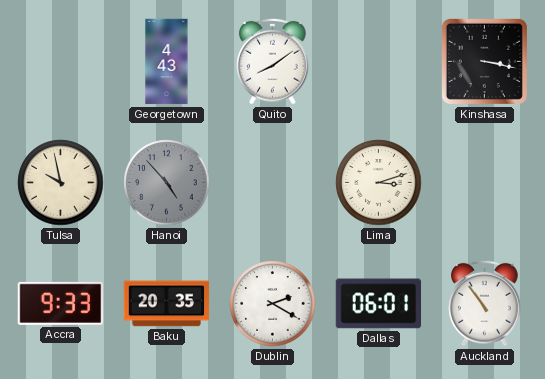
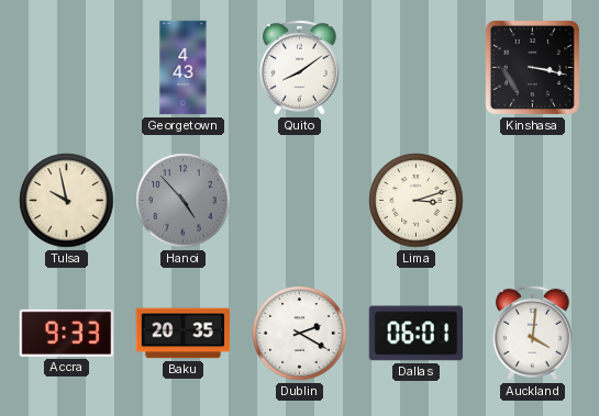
Auckland: 10:54 -> 4:01
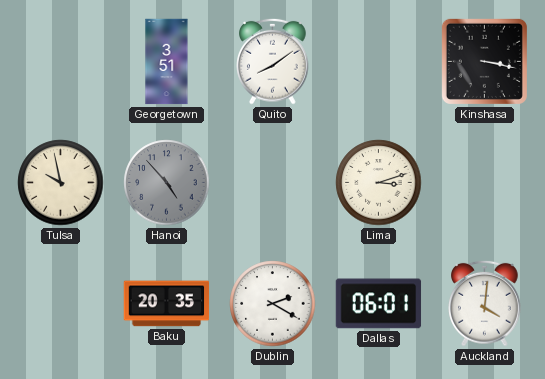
Georgetown: 4:43 -> 3:51
Accra: 9:33 -> none
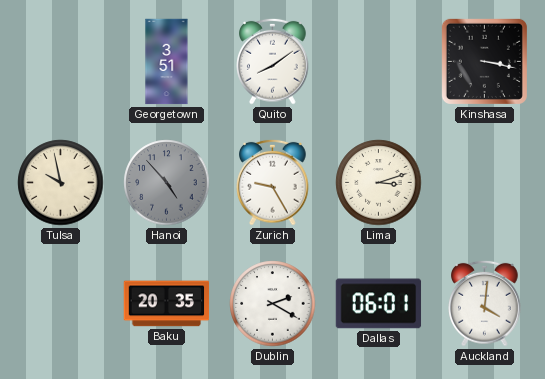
Zurich: none -> 9:25
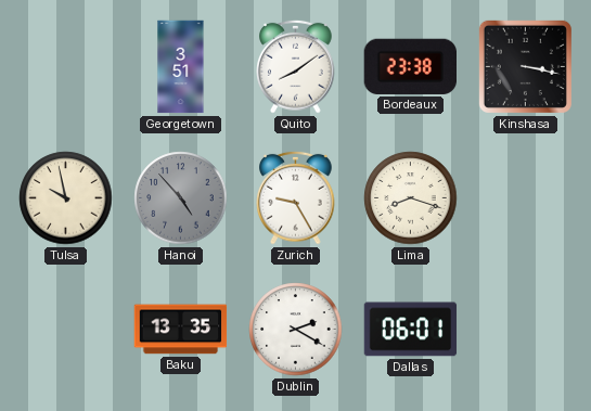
Bordeaux: none -> 23:38
Lima: 3:12 -> 8:18
Baku: 20:35 -> 13:35
Auckland: 4:01 -> none
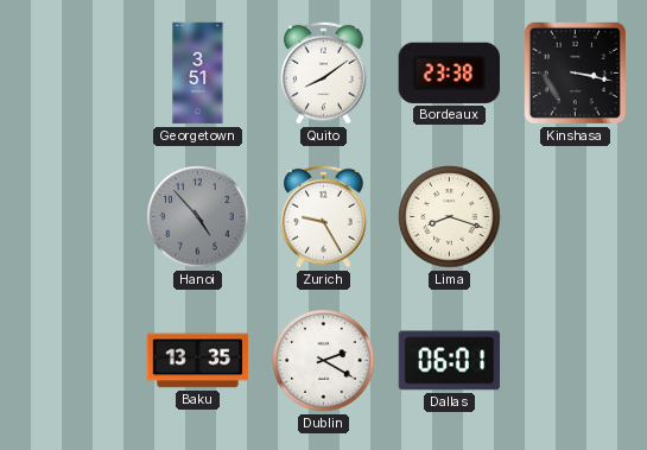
Tulsa: 9:58 -> none
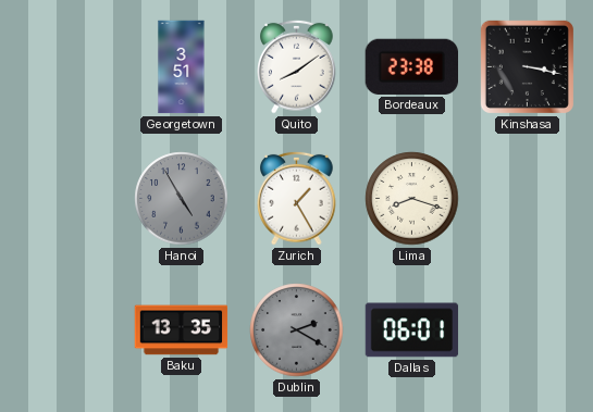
Hanoi: 4:53 -> 4:55
Zurich: 9:25 -> 1:25
Dublin dial: white -> grey
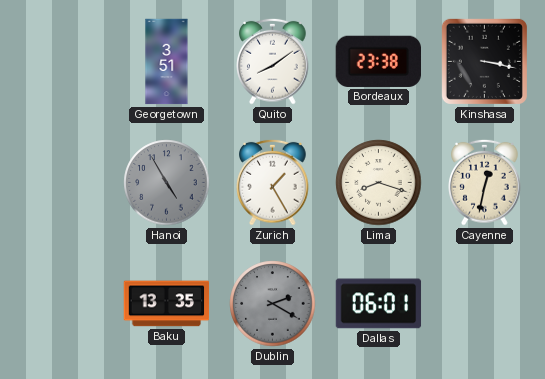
Cayenne: none -> 12:32
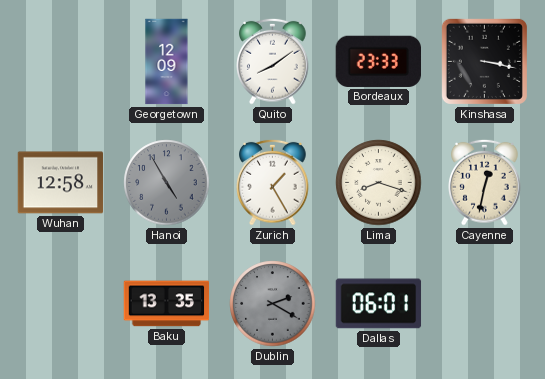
Georgetown: 3:51 -> 12:09
Bordeaux: 23:38 -> 23:33
Wuhan: none -> 12:58
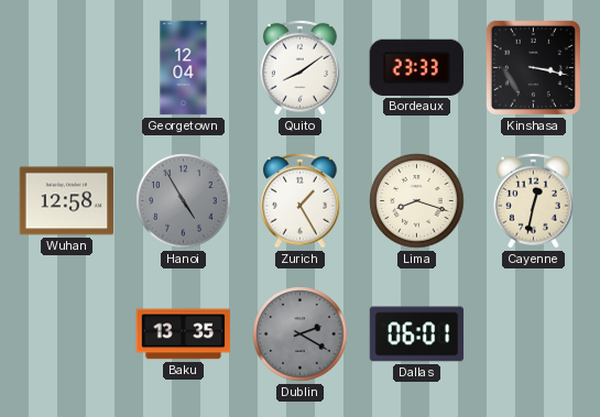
Georgetown: 12:09 -> 12:04
